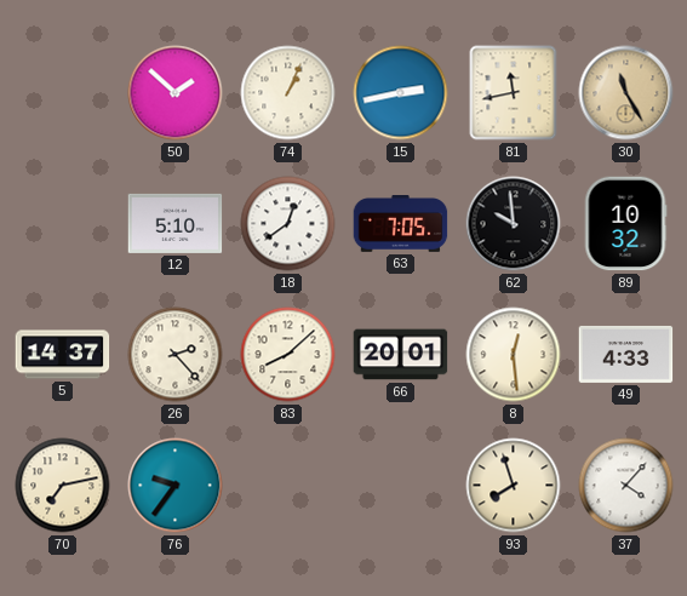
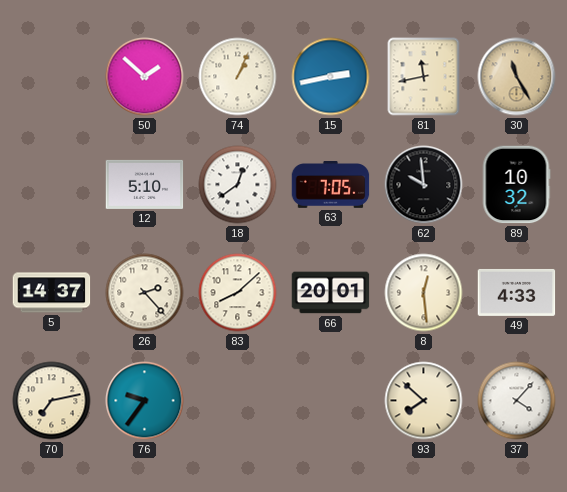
93: 7:57 -> 7:52
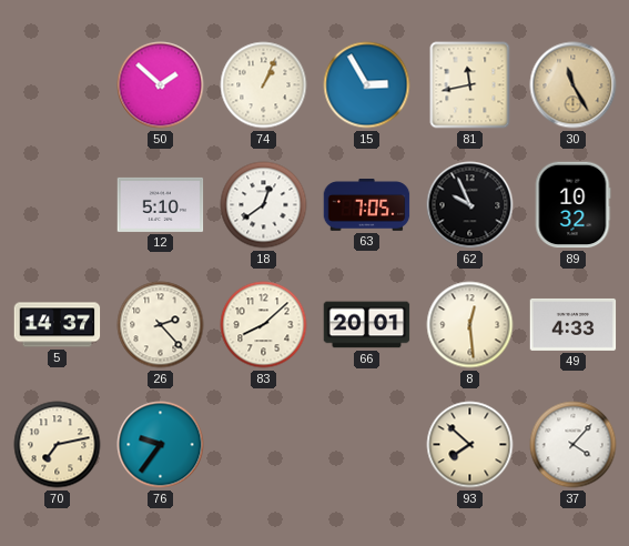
15: 2:43 -> 2:55
62: 9:59 -> 9:56
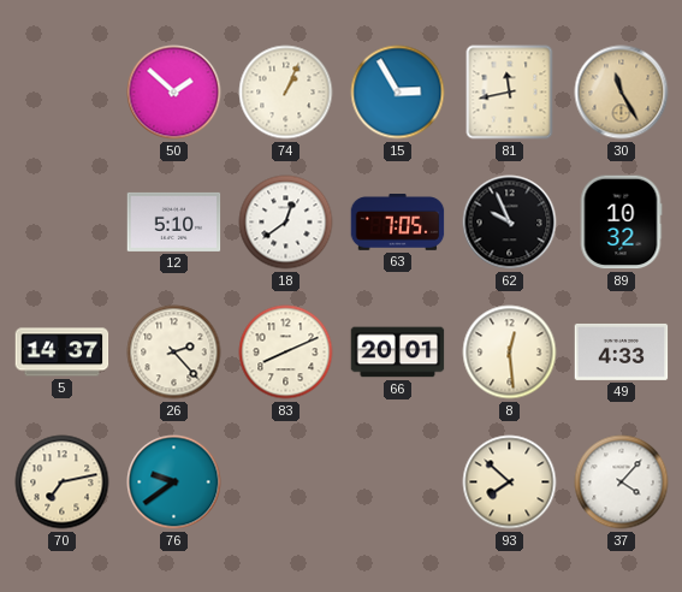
83: 8:08 -> 8:11
76: 9:36 -> 9:39
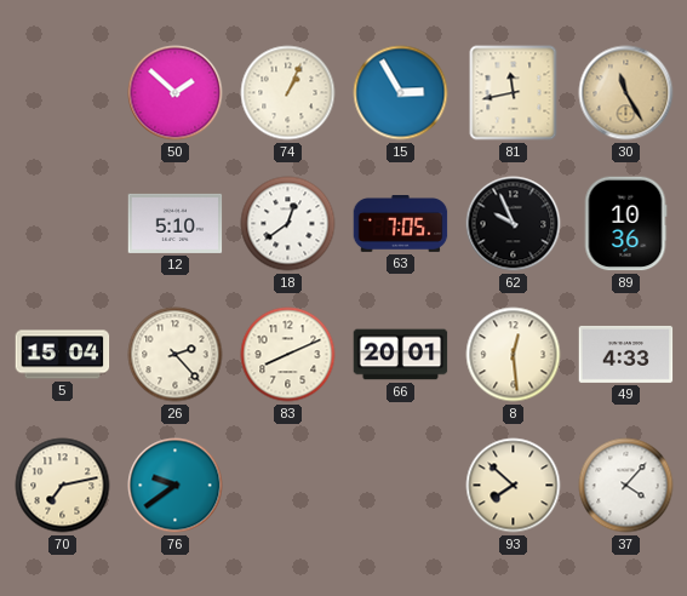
89: 10:32 -> 10:36
5: 14:37 -> 15:04
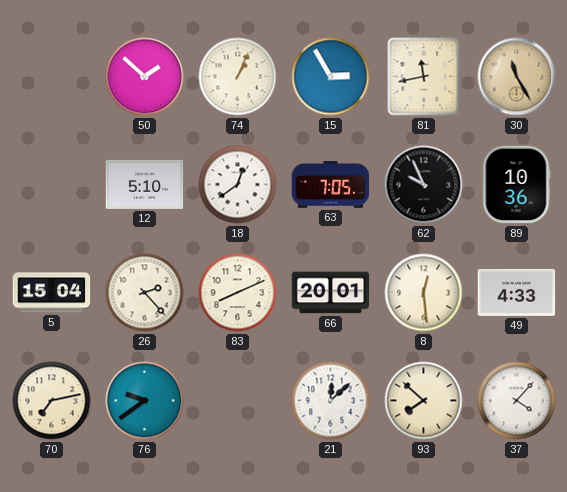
21: none -> 12:08
